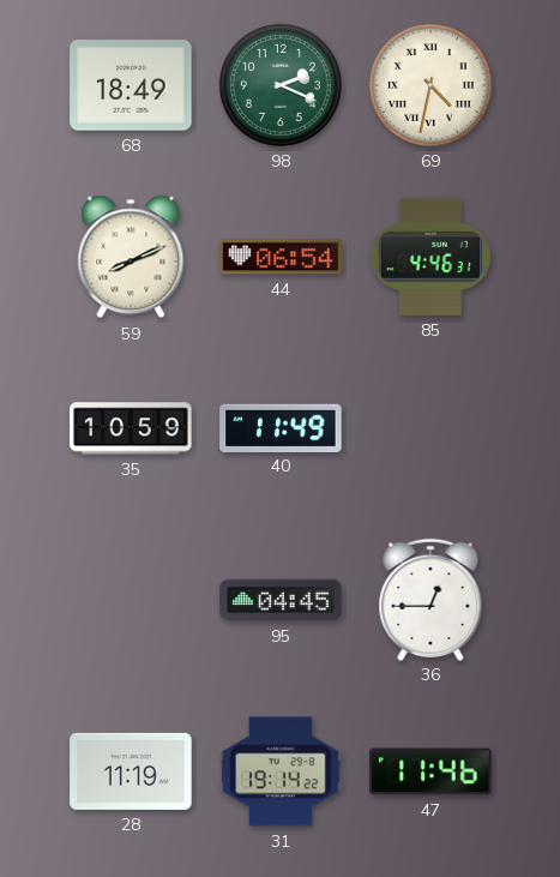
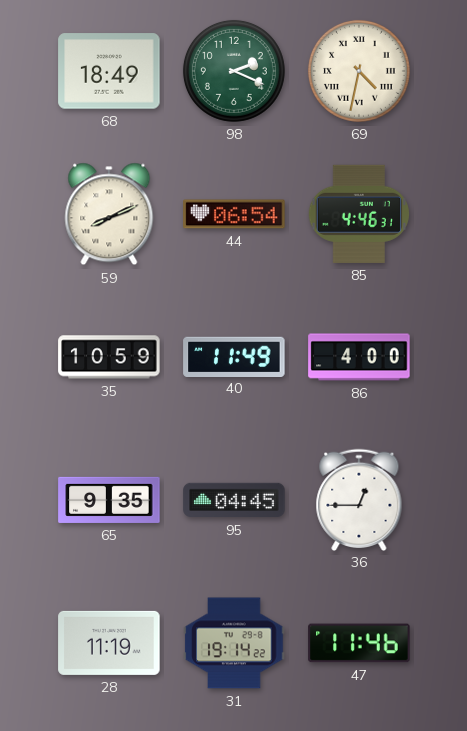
86: none -> 4:00
65: none -> 9:35
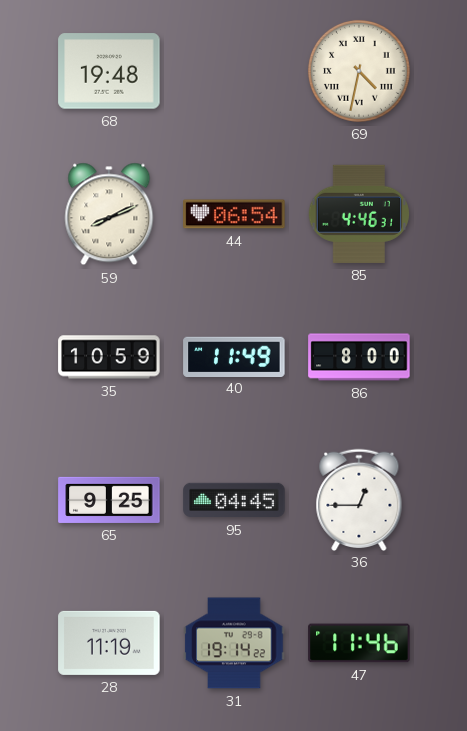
68: 18:49 -> 19:48
98: 2:19 -> none
86: 4:00 -> 8:00
65: 9:35 -> 9:25
